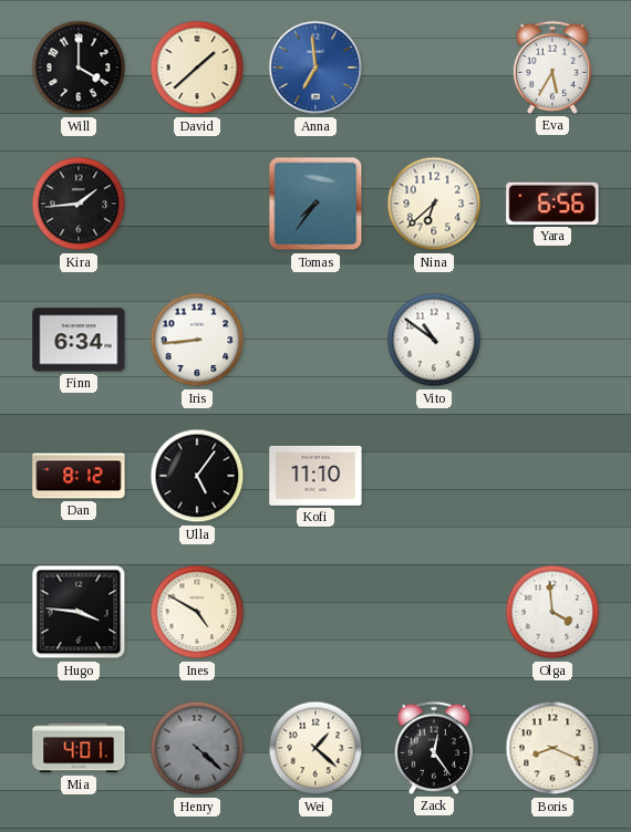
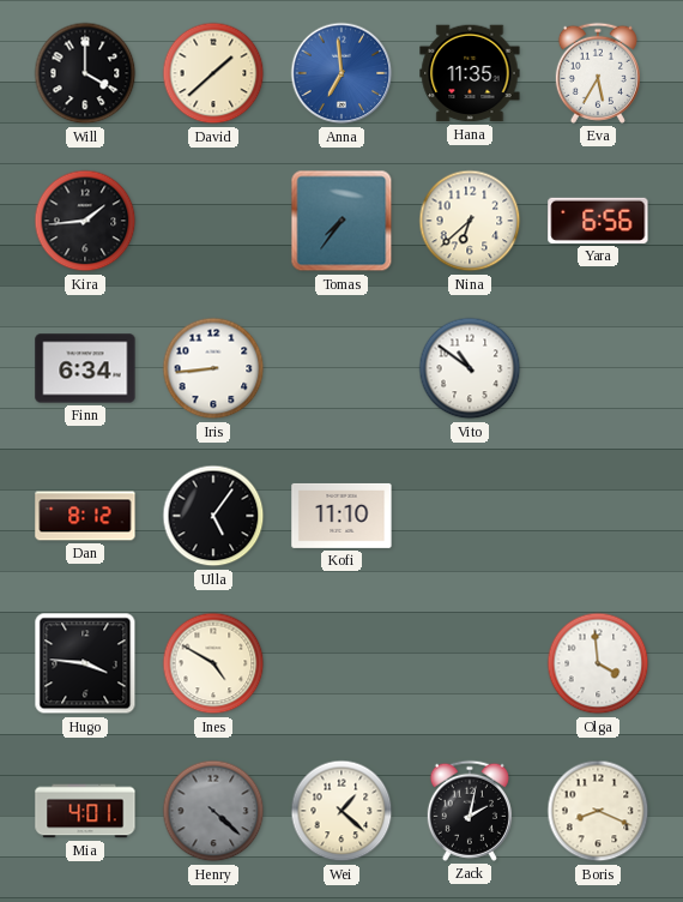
Hana: none -> 11:35
Zack: 12:24 -> 2:02
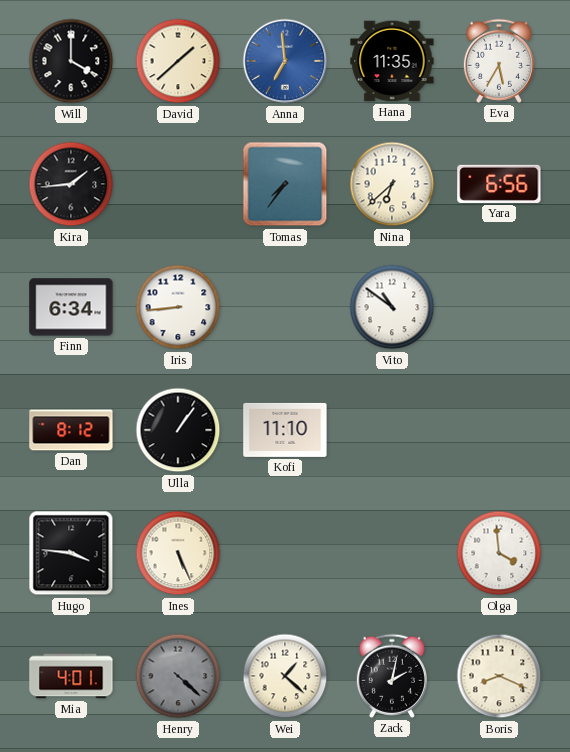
Ulla: 5:06 -> 1:06
Ines: 4:50 -> 5:26
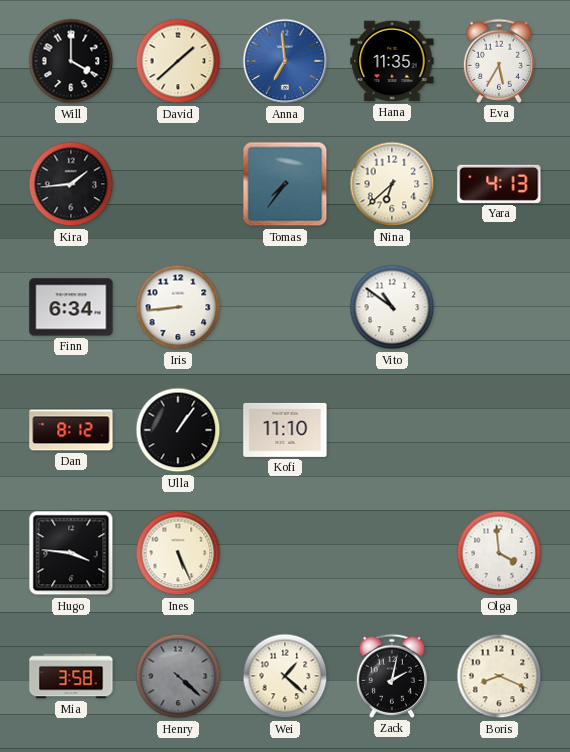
Yara: 6:56 -> 4:13
Mia: 4:01 -> 3:58
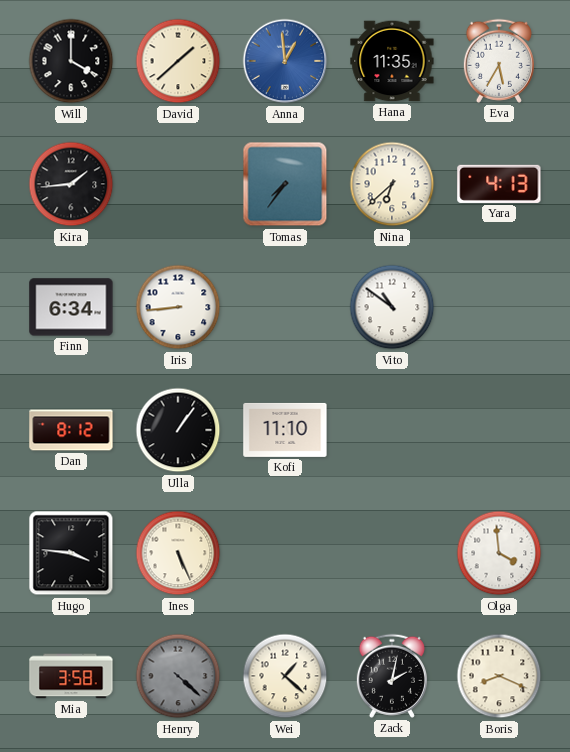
Anna: 6:59 -> 12:59
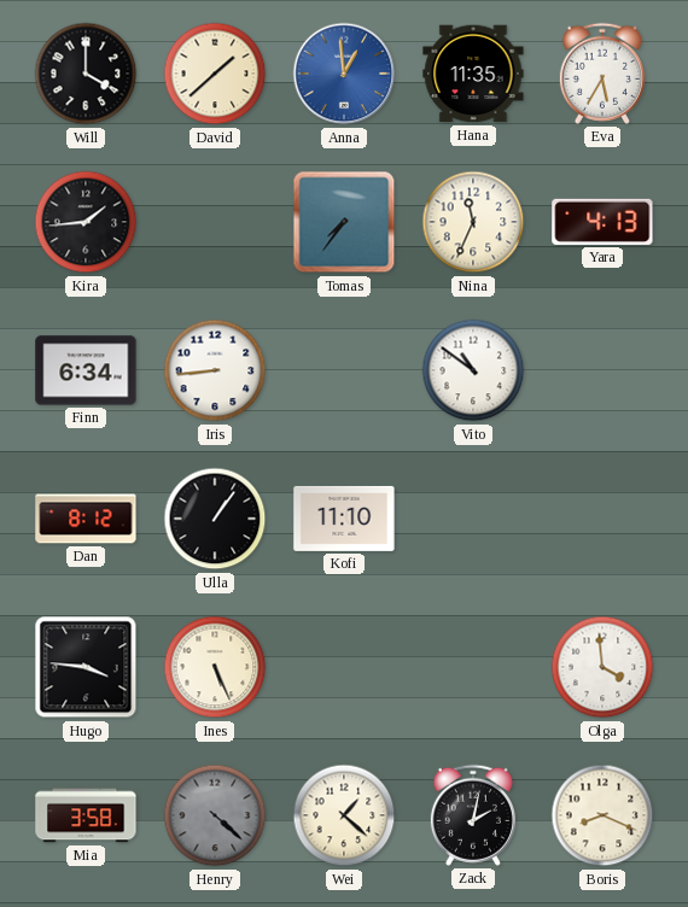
Nina: 6:38 -> 11:34
